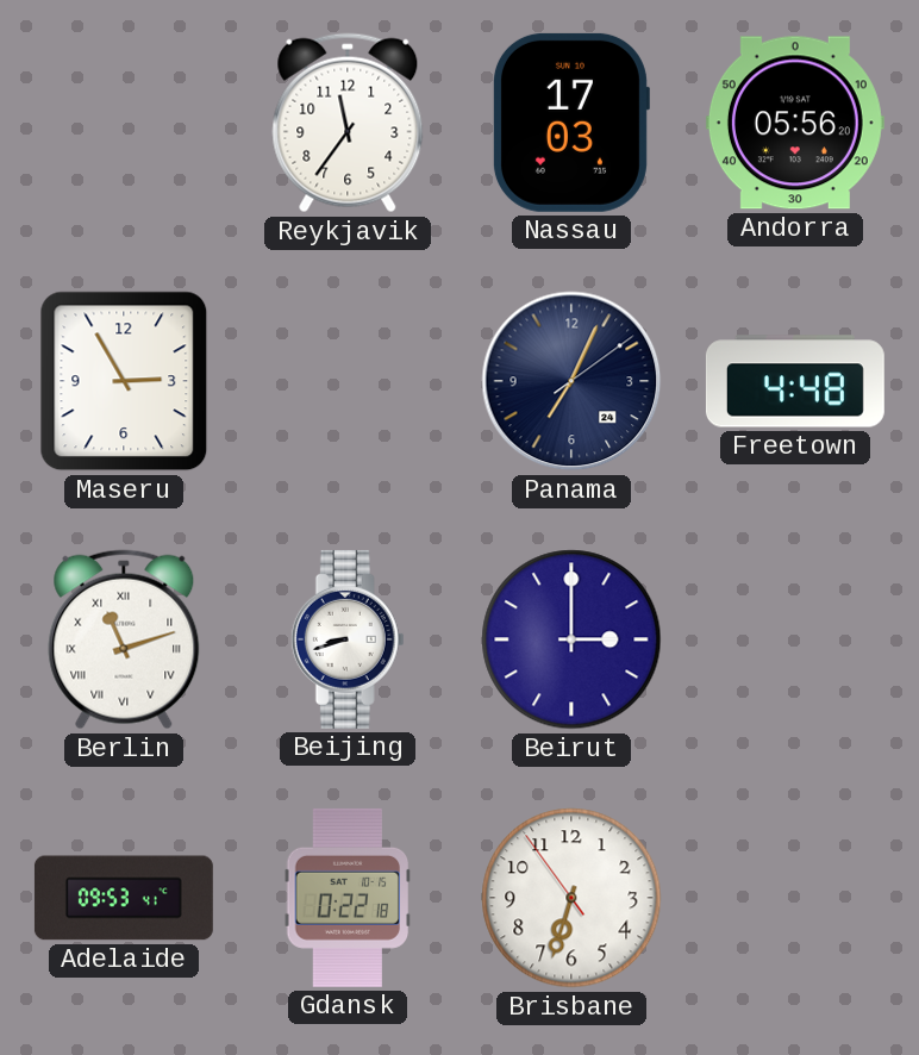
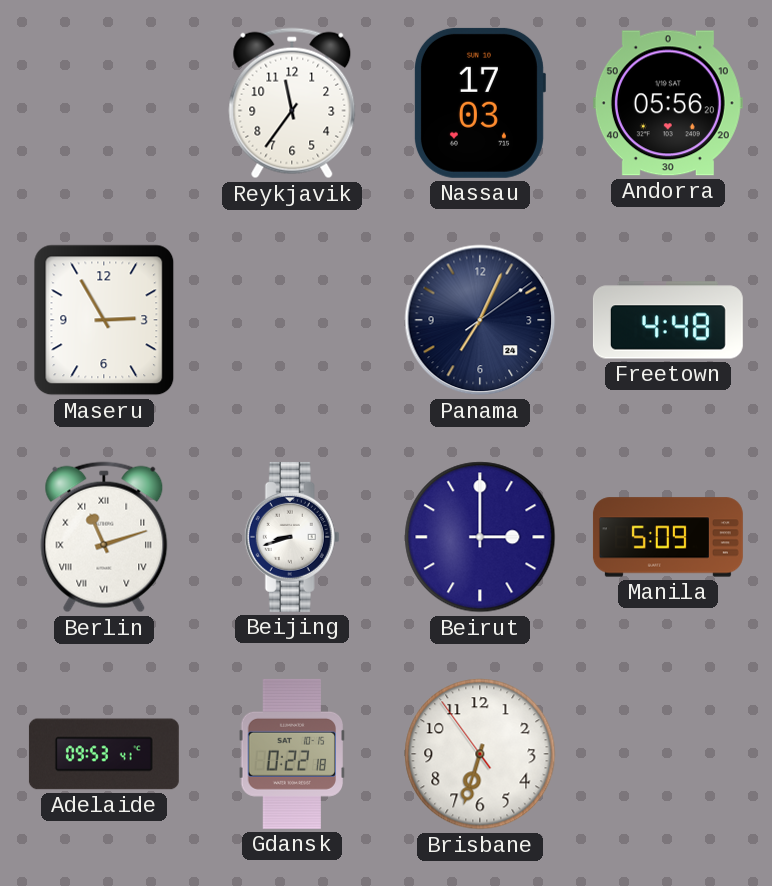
Manila: none -> 5:09
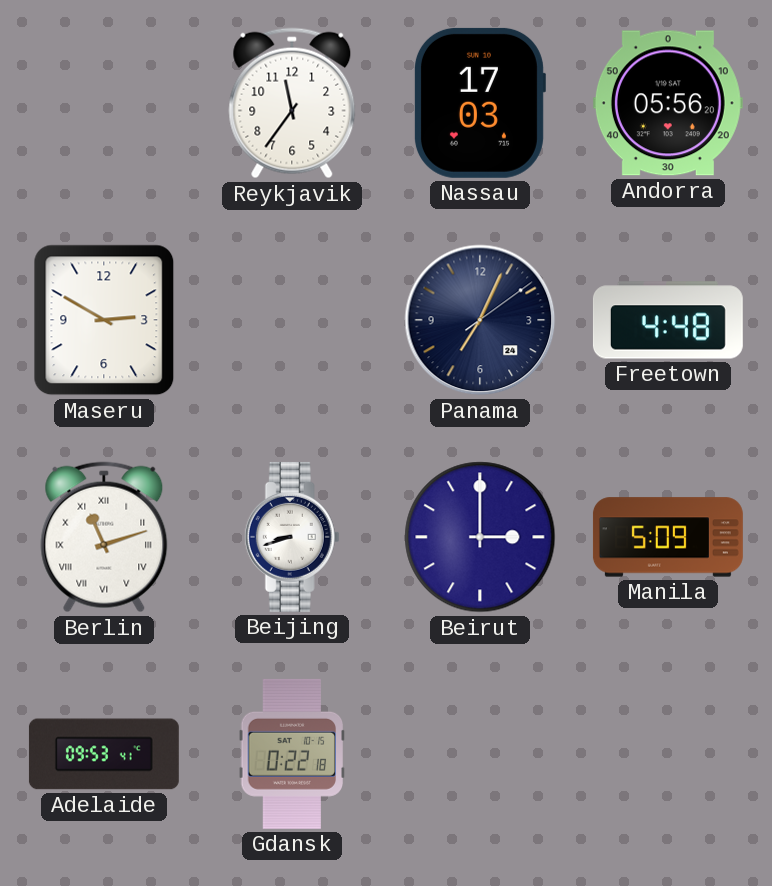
Maseru: 2:55 -> 2:50
Brisbane: 6:32 -> none
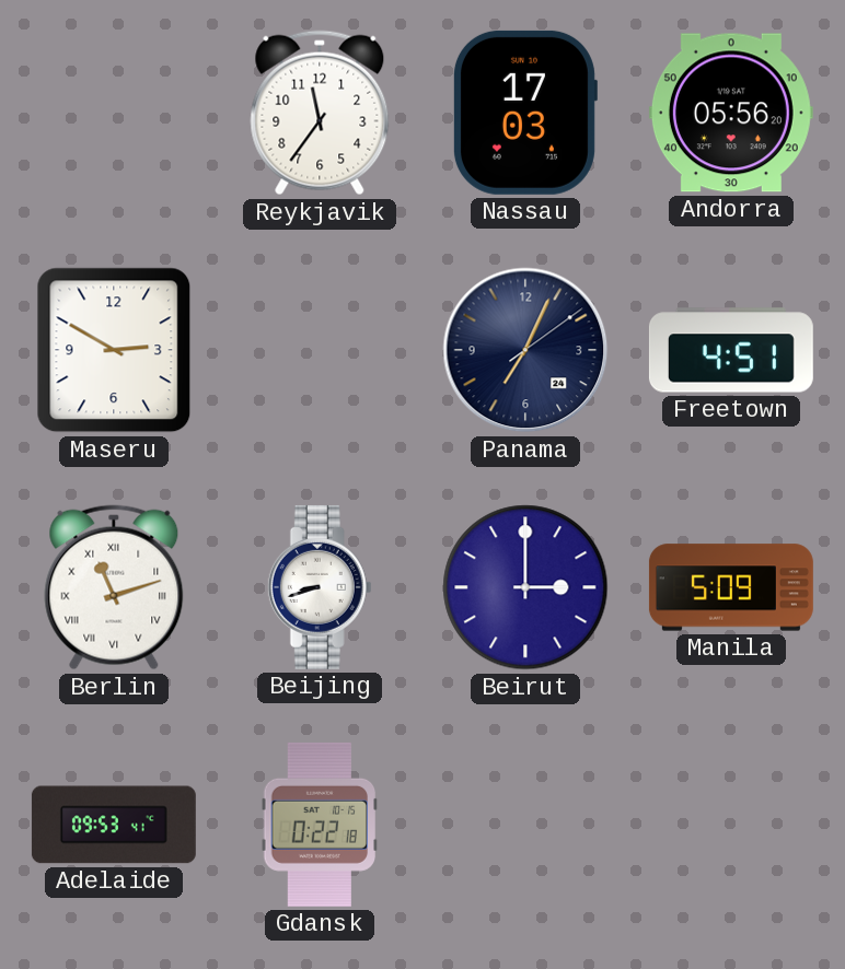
Freetown: 4:48 -> 4:51
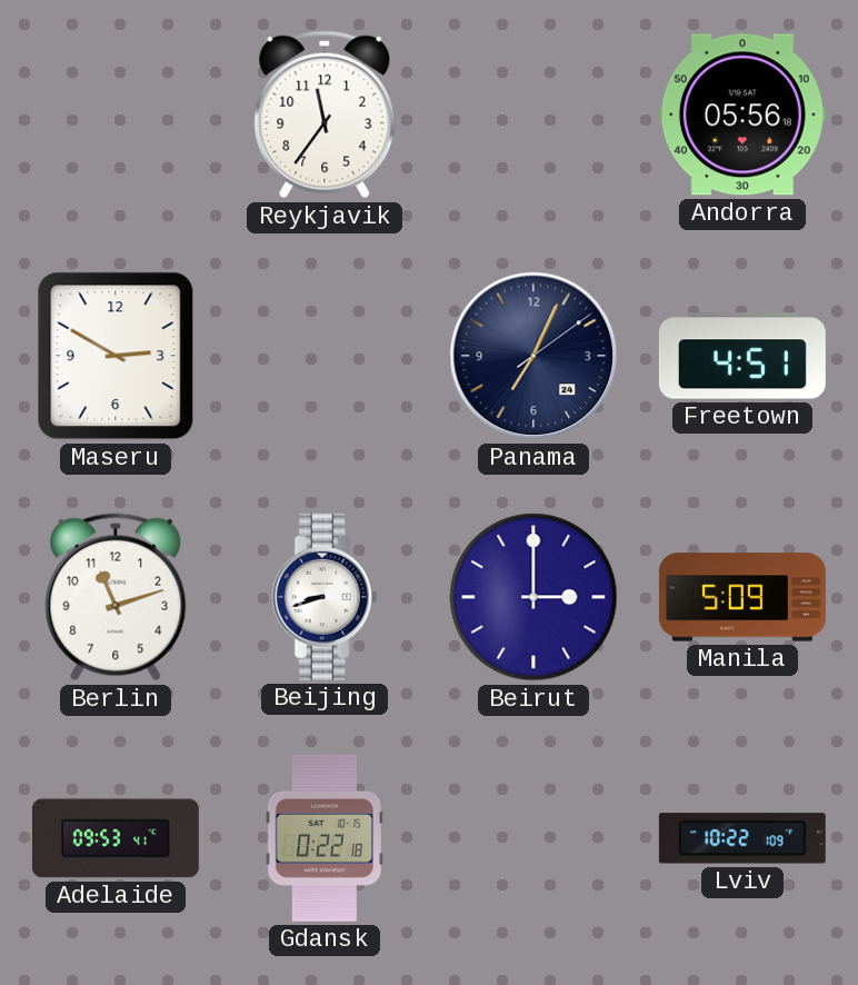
Nassau: 17:03 -> none
Andorra: 05:56:20 -> 05:56:18
Berlin numerals: Roman -> Arabic
Lviv: none -> 10:22
